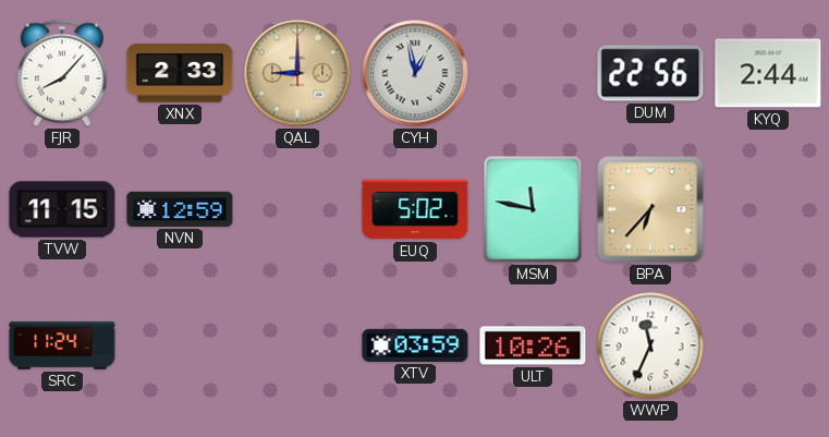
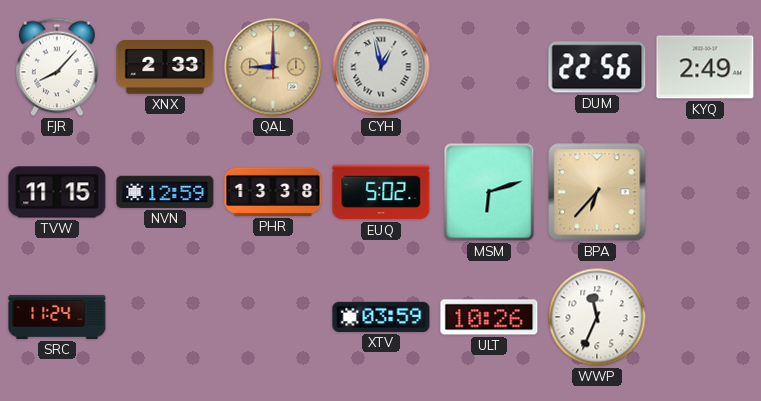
KYQ: 2:44 -> 2:49
PHR: none -> 13:38
MSM: 11:47 -> 6:12
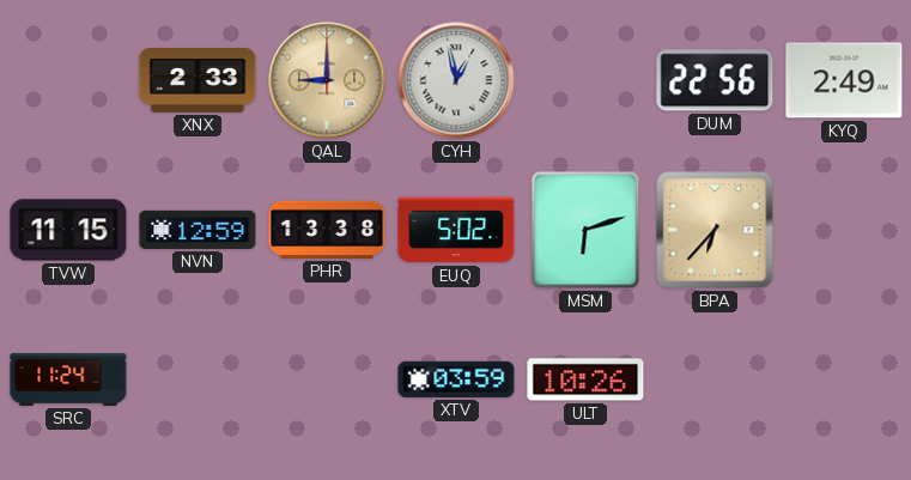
FJR: 8:07 -> none
WWP: 11:34 -> none
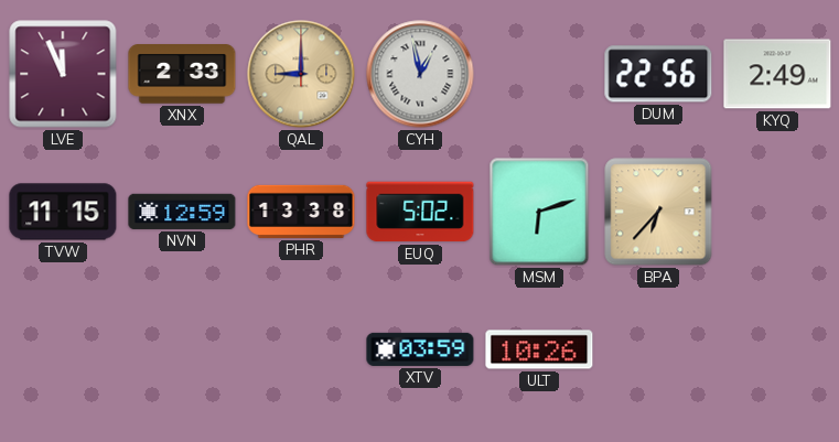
LVE: none -> 11:56
SRC: 11:24 -> none
